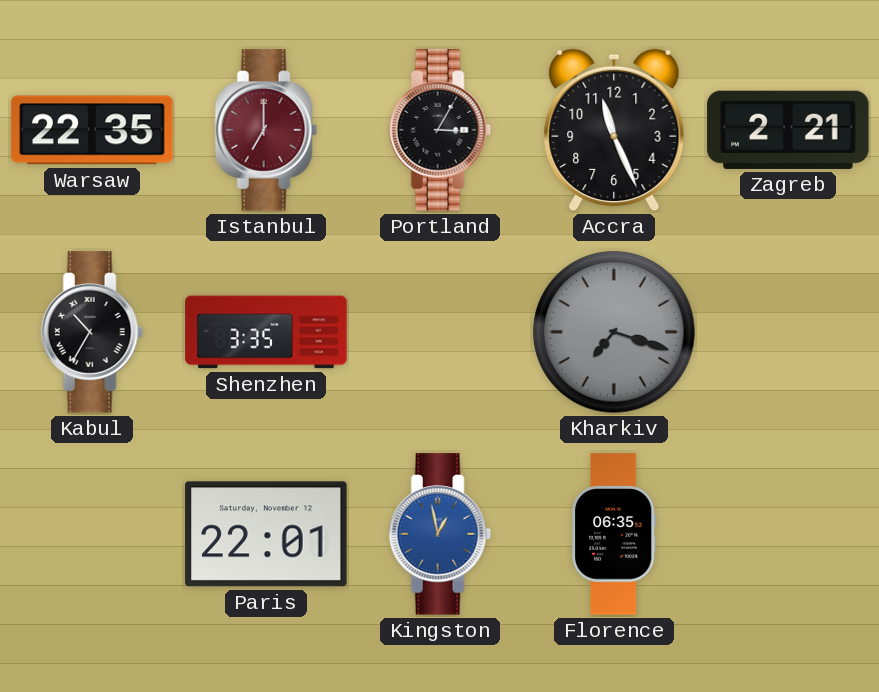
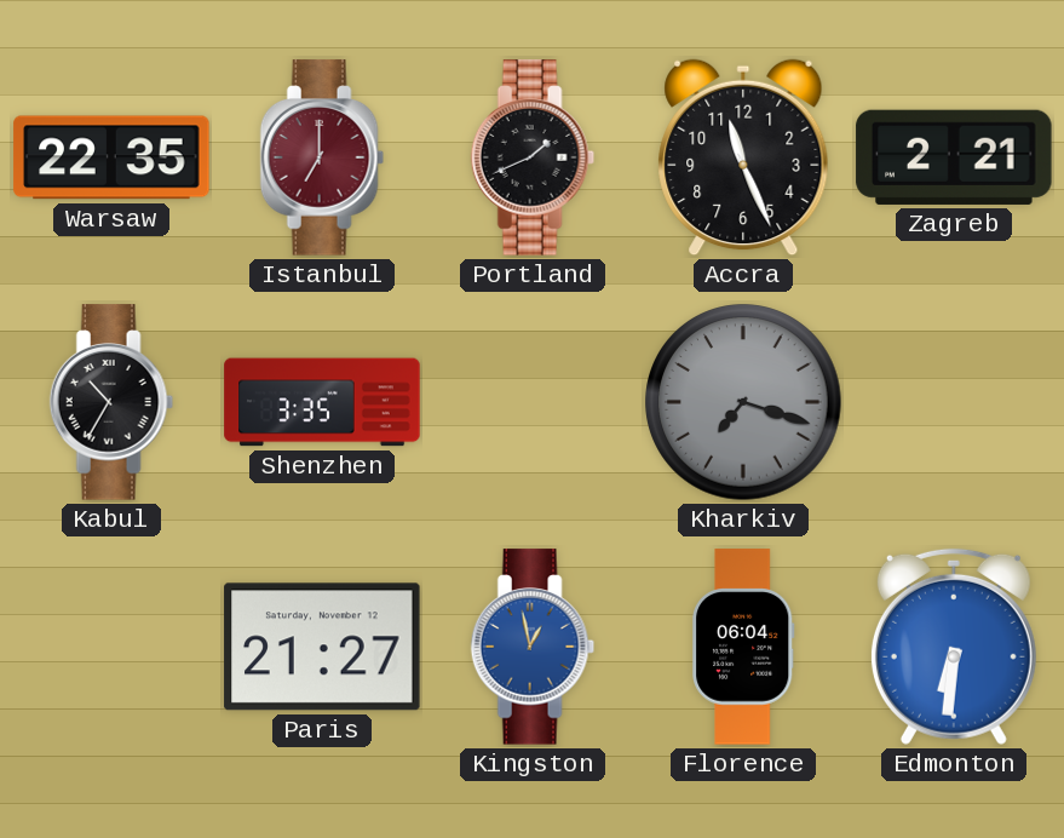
Portland: 3:05 -> 1:41
Paris: 22:01 -> 21:27
Florence: 06:35 -> 06:04
Edmonton: none -> 6:31
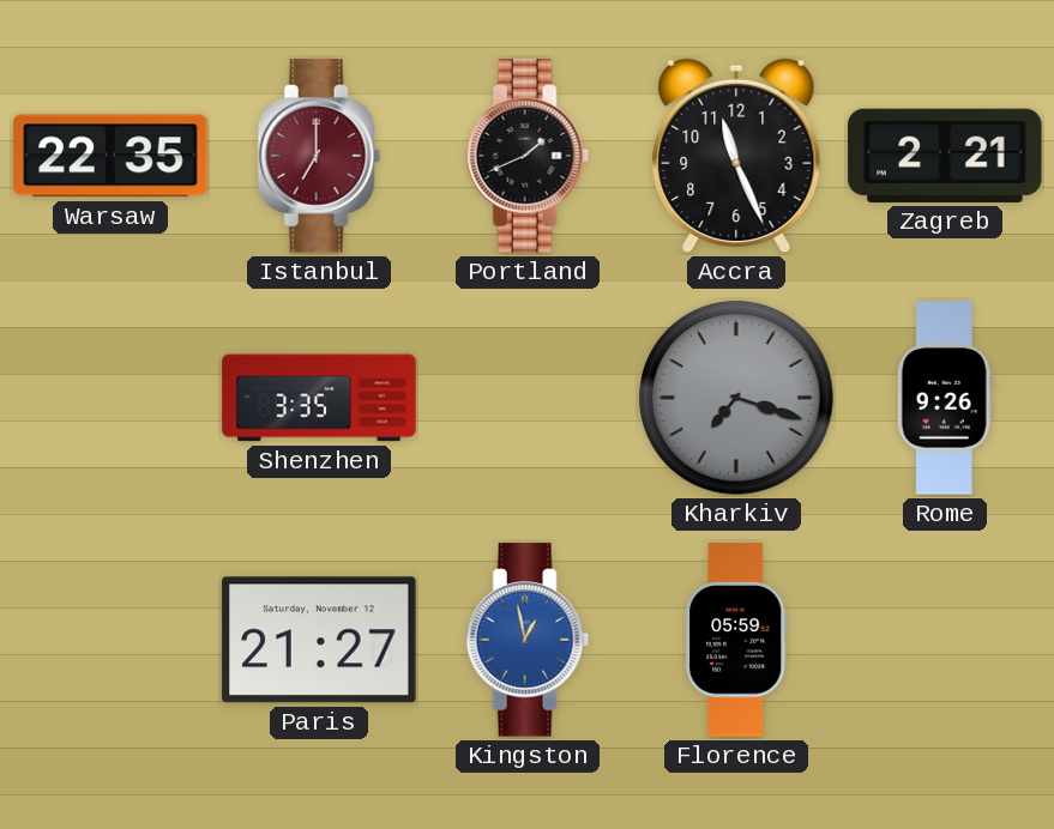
Kabul: 10:35 -> none
Rome: none -> 9:26
Florence: 06:04 -> 05:59
Edmonton: 6:31 -> none
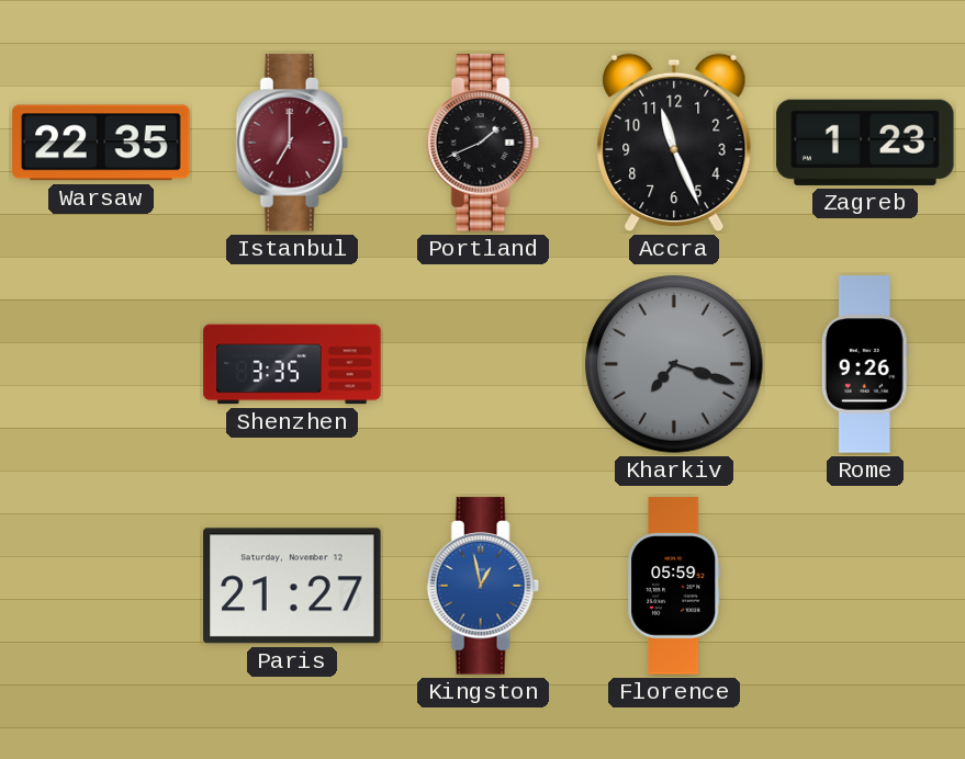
Zagreb: 2:21 -> 1:23
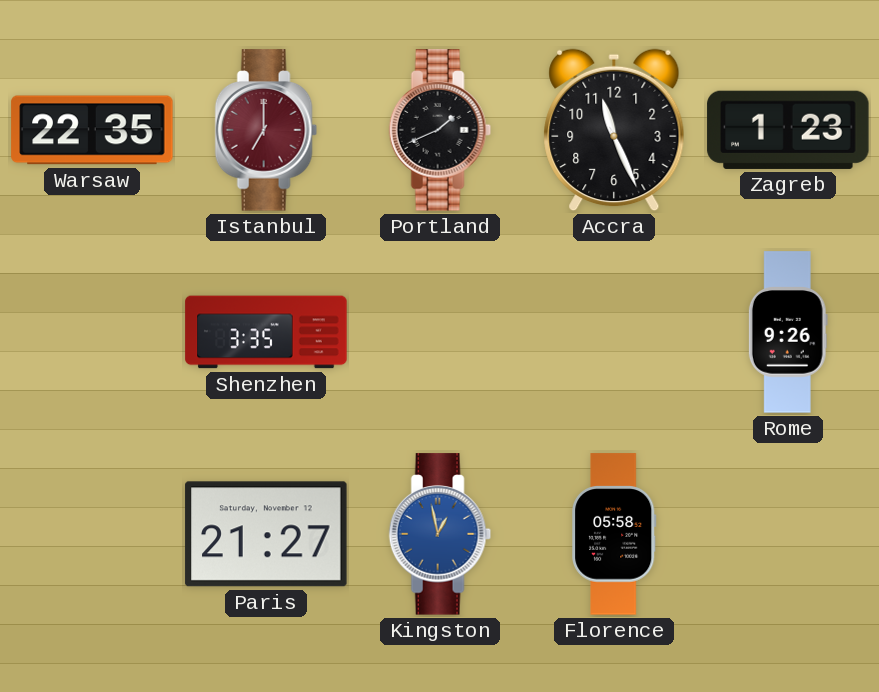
Kharkiv: 7:18 -> none
Florence: 05:59 -> 05:58
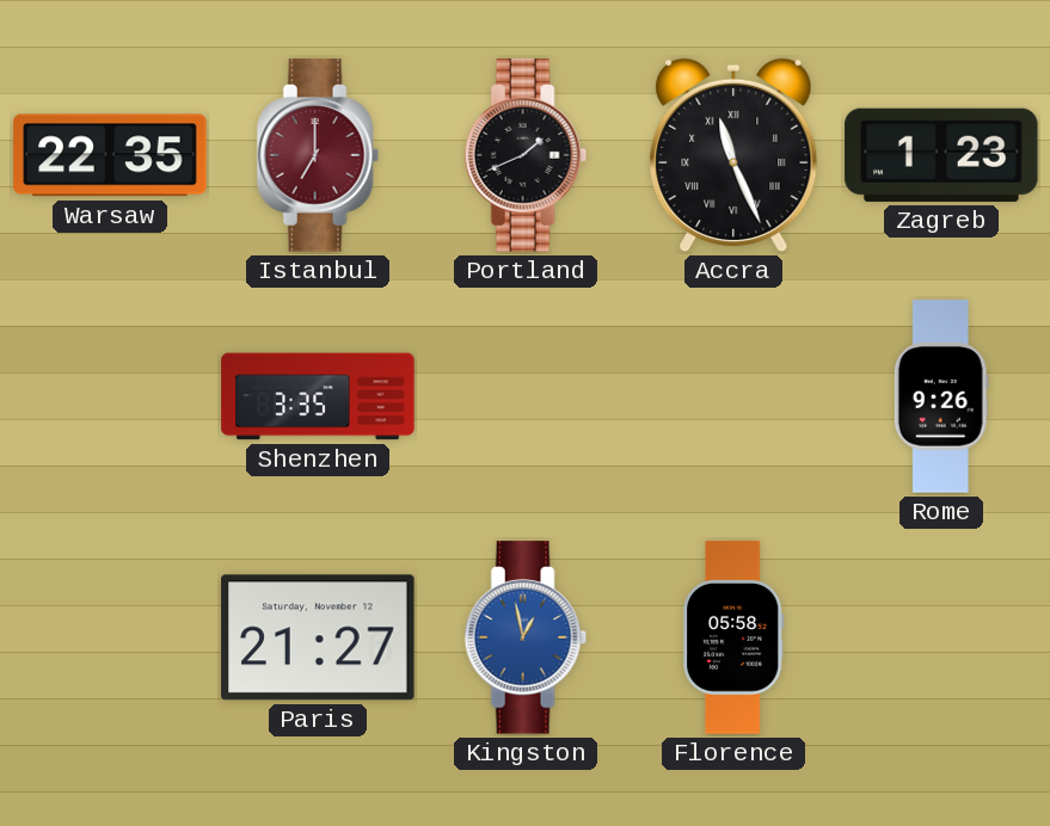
Accra numerals: Arabic -> Roman
